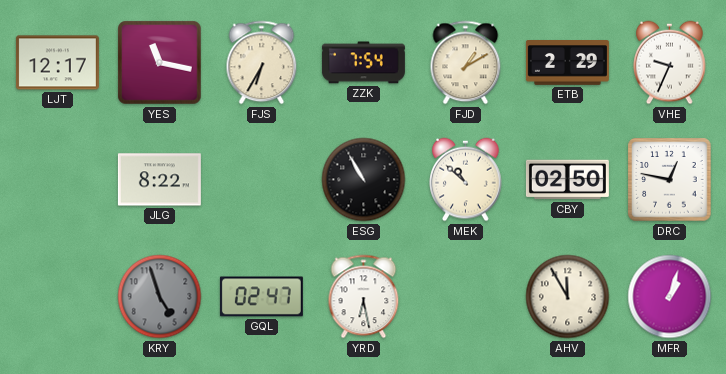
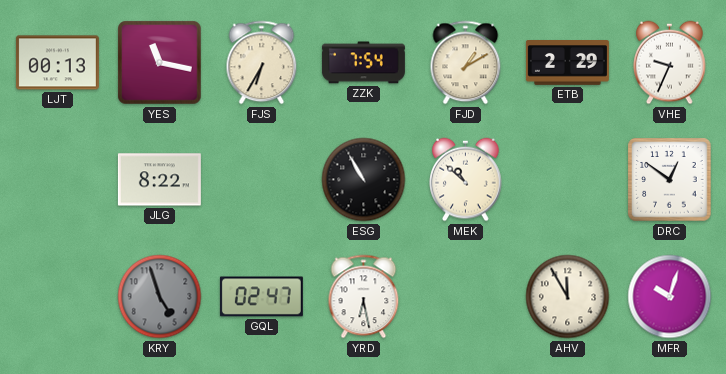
LJT: 12:17 -> 00:13
CBY: 02:50 -> none
DRC: 12:47 -> 12:51
MFR: 1:03 -> 10:03
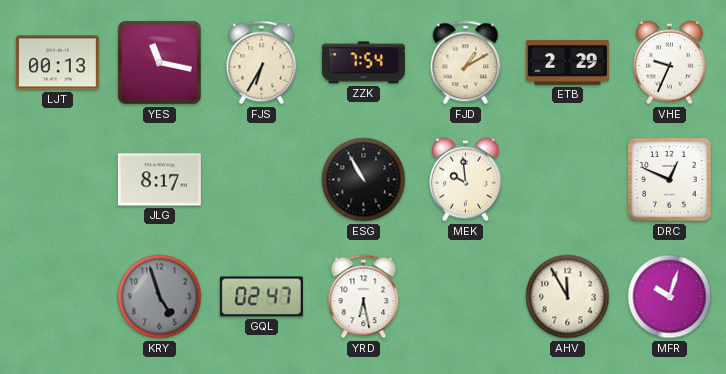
JLG: 8:22 -> 8:17
MEK: 10:52 -> 9:59
DRC: 12:51 -> 12:49
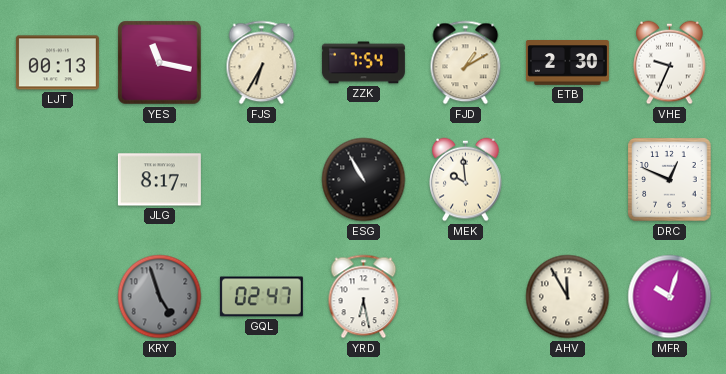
ETB: 2:29 -> 2:30
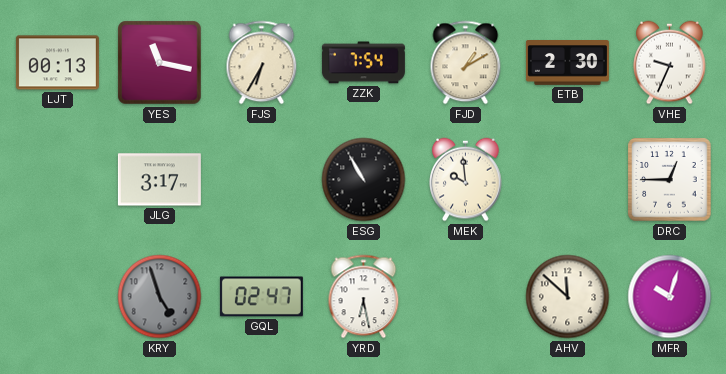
JLG: 8:17 -> 3:17
DRC: 12:49 -> 12:45
AHV: 11:55 -> 11:52
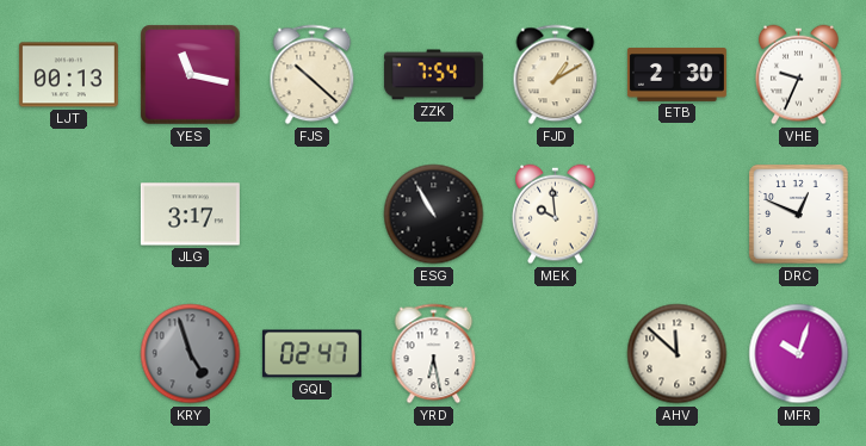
FJS: 6:35 -> 10:22
DRC: 12:45 -> 12:49
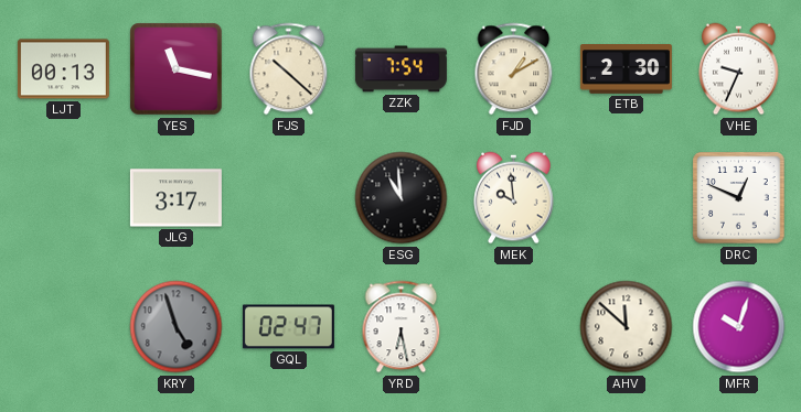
ESG: 10:55 -> 10:59
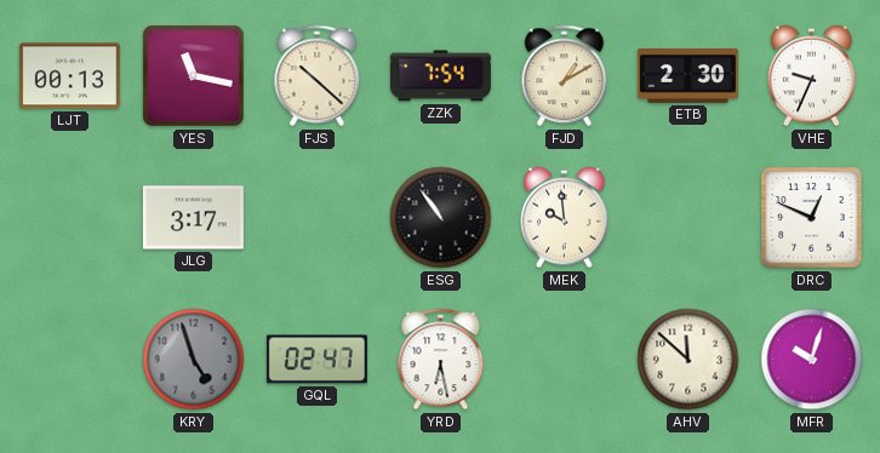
ESG: 10:59 -> 10:54
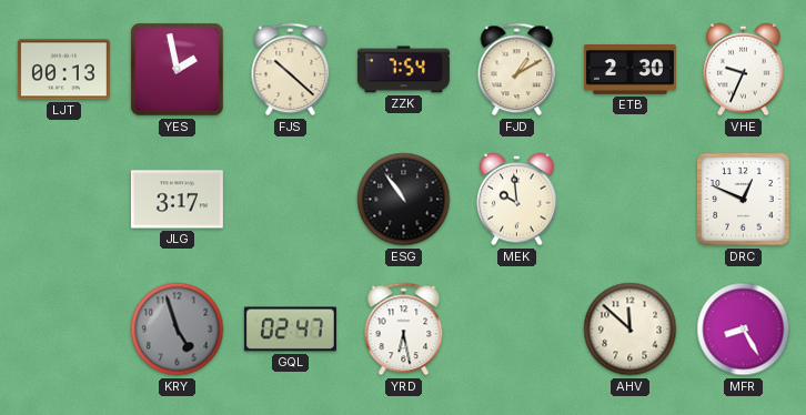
YES: 11:17 -> 1:58
MFR: 10:03 -> 8:25
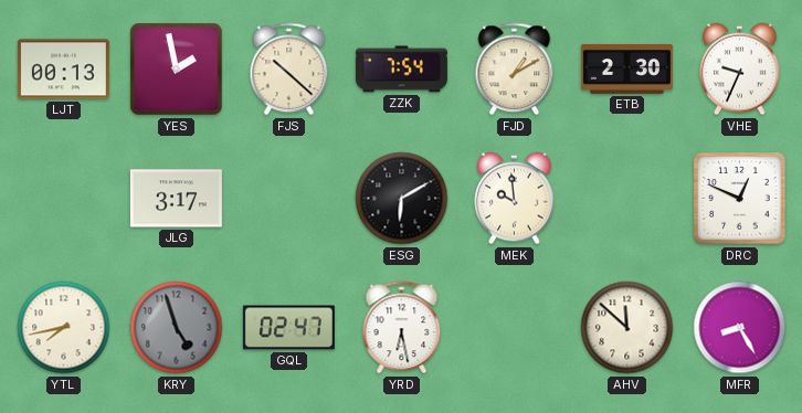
ESG: 10:54 -> 6:10
YTL: none -> 7:43
